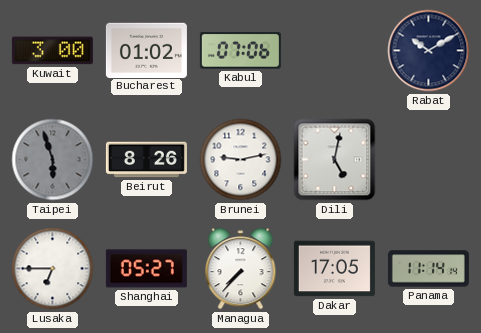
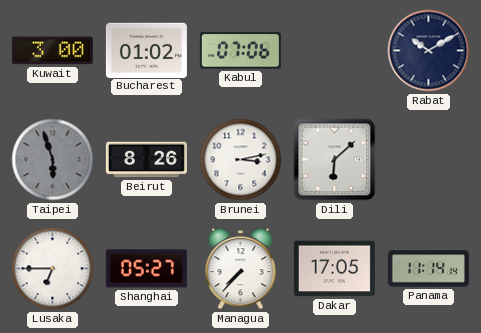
Brunei: 9:13 -> 3:13
Dili: 5:02 -> 6:08
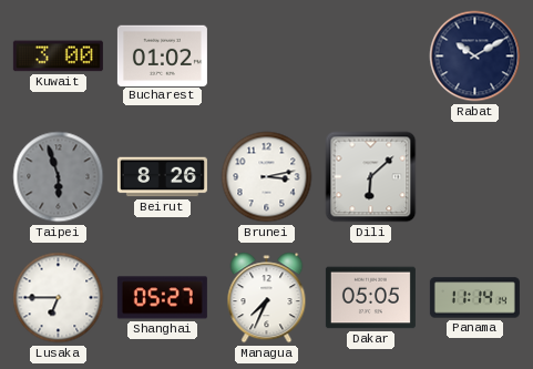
Kabul: 07:06 -> none
Managua: 7:37 -> 7:34
Dakar: 17:05 -> 05:05
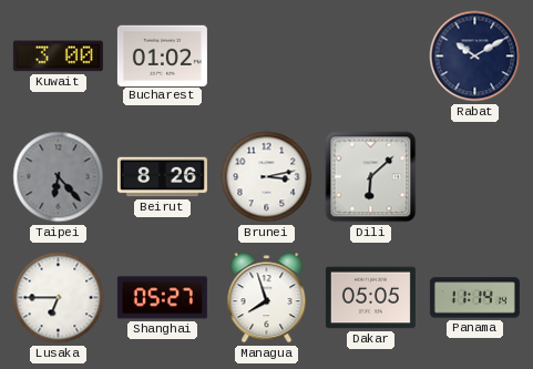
Taipei: 5:57 -> 6:23
Managua: 7:34 -> 7:57
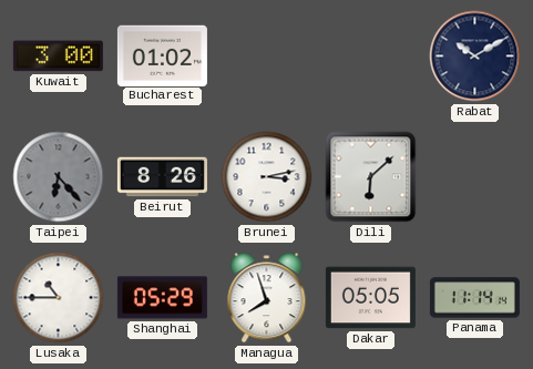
Lusaka: 6:45 -> 10:45
Shanghai: 05:27 -> 05:29
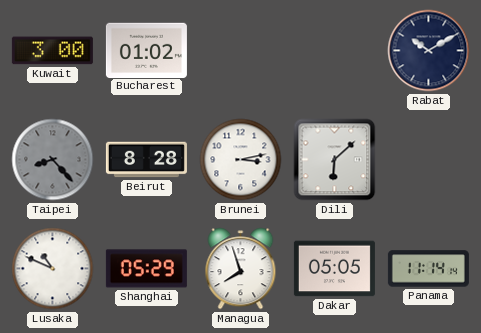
Taipei: 6:23 -> 8:23
Beirut: 8:26 -> 8:28
Lusaka: 10:45 -> 10:49
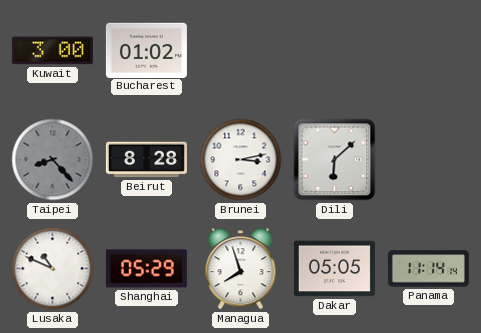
Rabat: 10:10 -> none
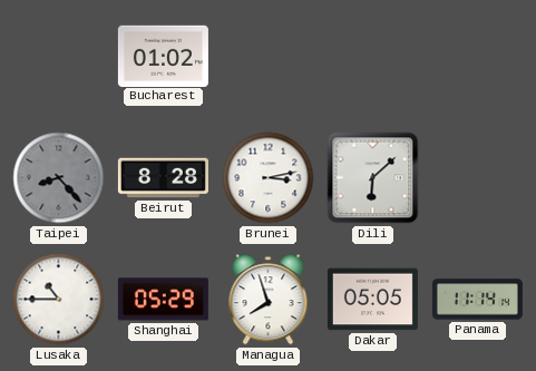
Kuwait: 3:00 -> none
Lusaka: 10:49 -> 10:45
